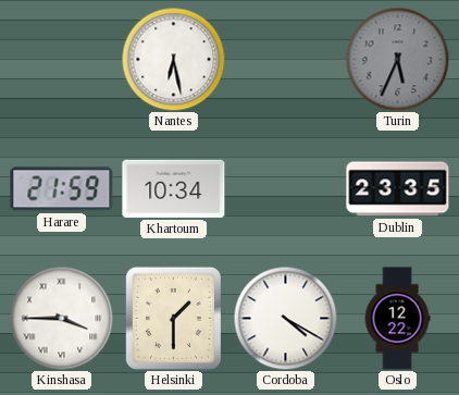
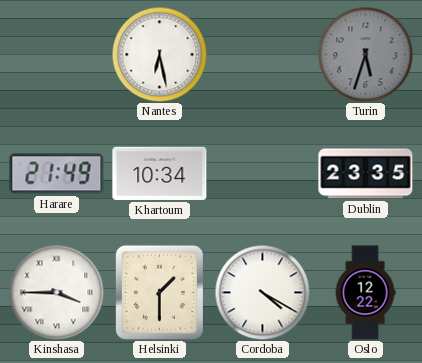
Turin: 5:34 -> 5:33
Harare: 21:59 -> 21:49
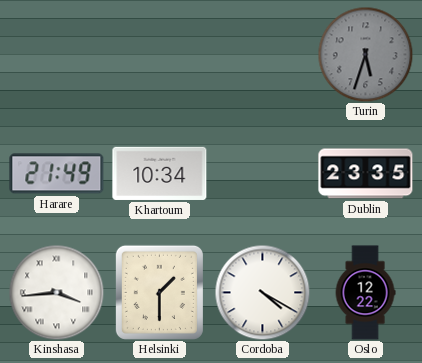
Nantes: 6:28 -> none
Kinshasa: 3:45 -> 3:44
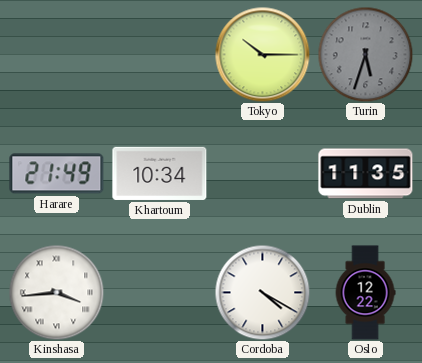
Tokyo: none -> 10:15
Dublin: 23:35 -> 11:35
Helsinki: 1:30 -> none
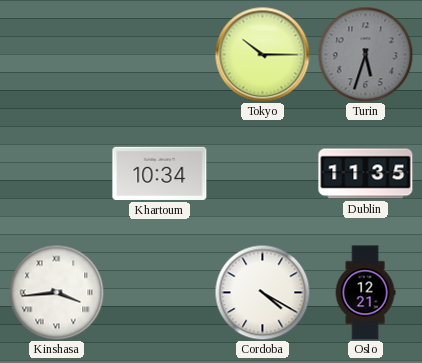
Harare: 21:49 -> none
Oslo: 12:22 -> 12:21
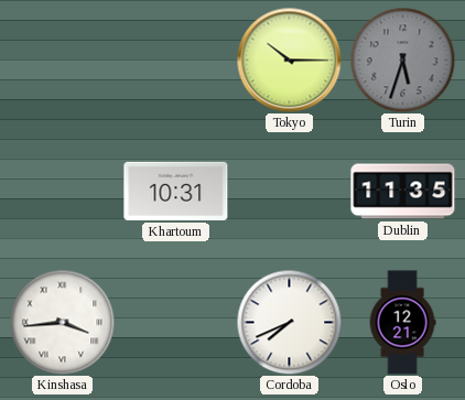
Khartoum: 10:34 -> 10:31
Cordoba: 4:20 -> 7:41
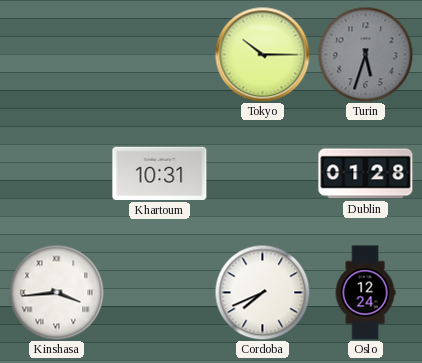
Dublin: 11:35 -> 01:28
Oslo: 12:21 -> 12:24
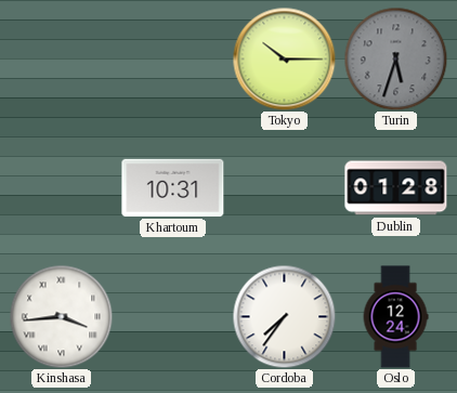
Cordoba: 7:41 -> 7:36
